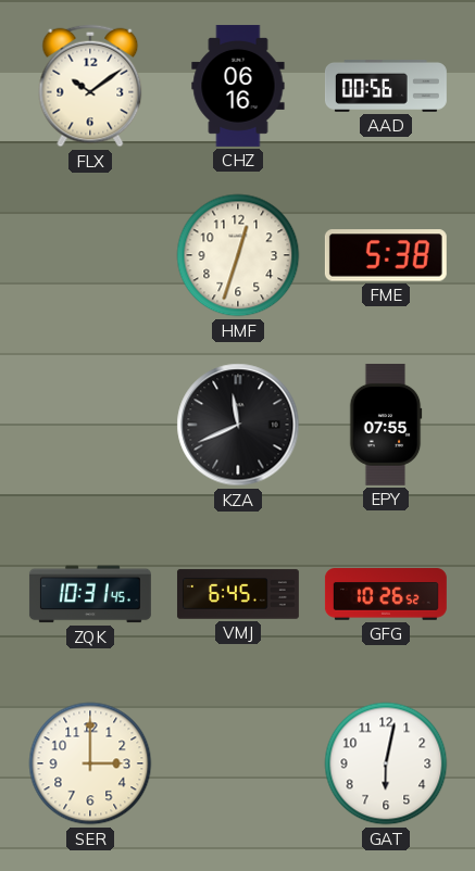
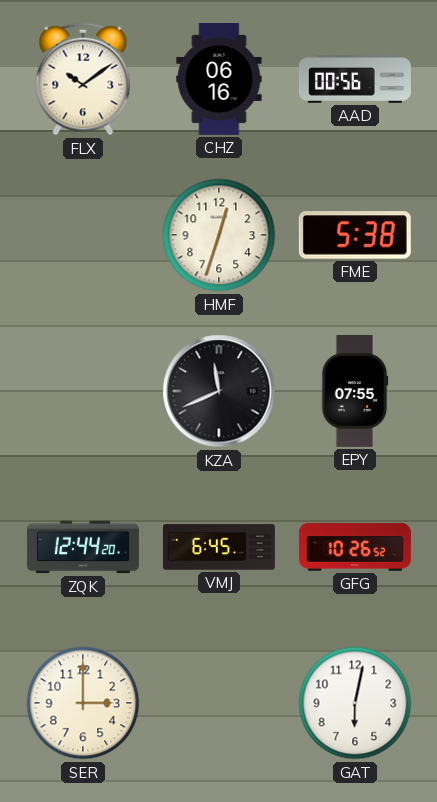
ZQK: 10:31 -> 12:44
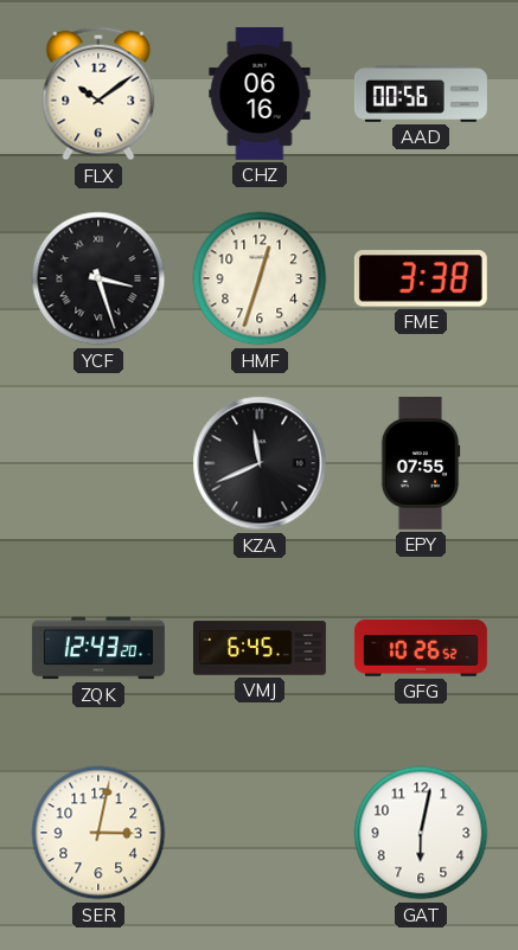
YCF: none -> 3:27
FME: 5:38 -> 3:38
ZQK: 12:44 -> 12:43
SER: 3:00 -> 3:02
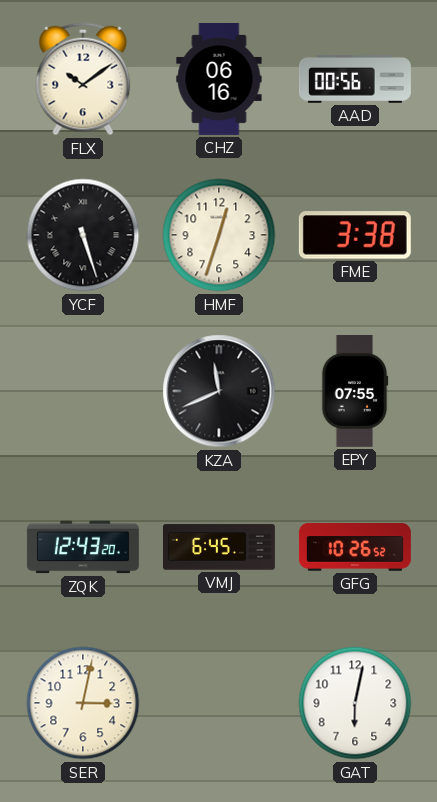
YCF: 3:27 -> 5:27
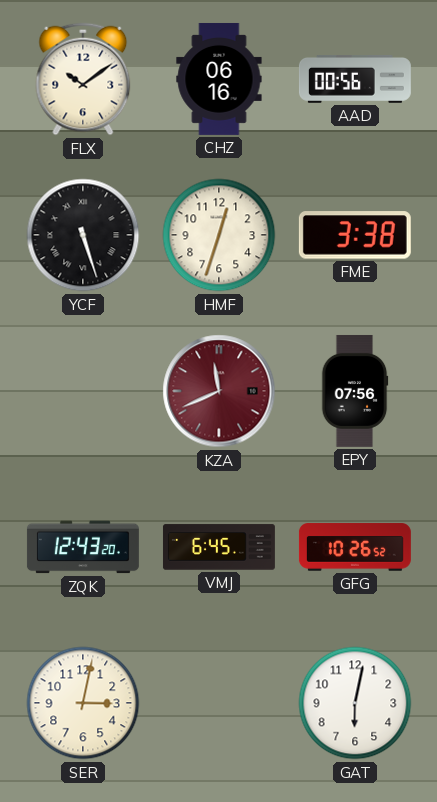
KZA dial: black -> burgundy
EPY: 07:55 -> 07:56
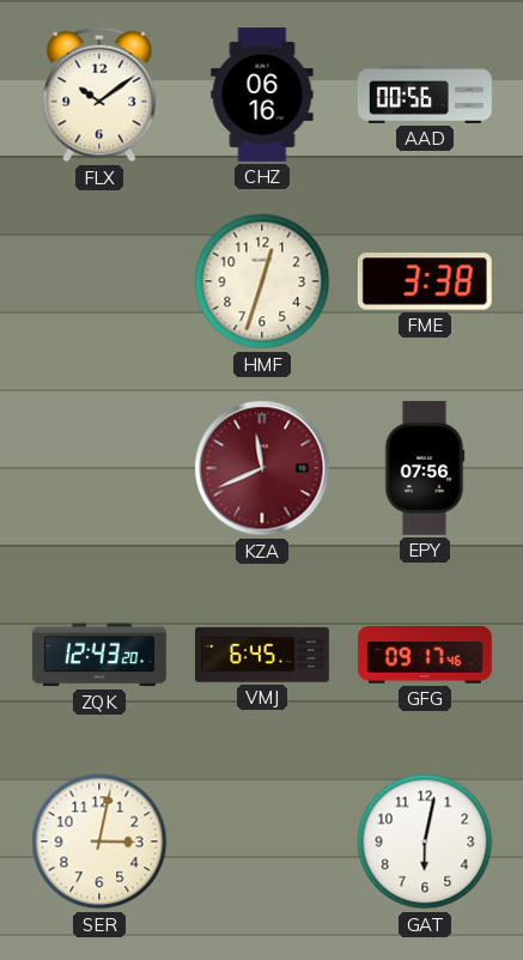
YCF: 5:27 -> none
GFG: 10:26 -> 09:17
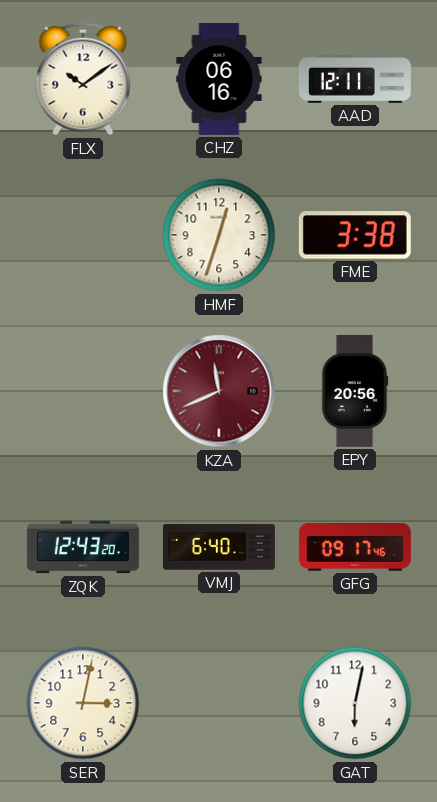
AAD: 00:56 -> 12:11
EPY: 07:56 -> 20:56
VMJ: 6:45 -> 6:40
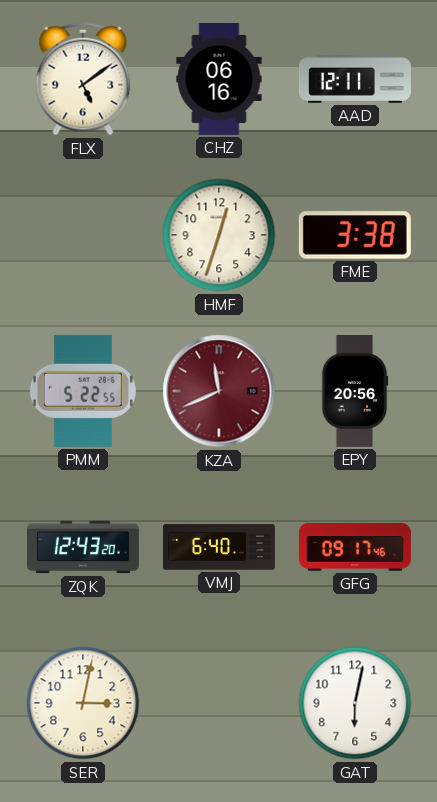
FLX: 10:09 -> 5:09
PMM: none -> 5:22
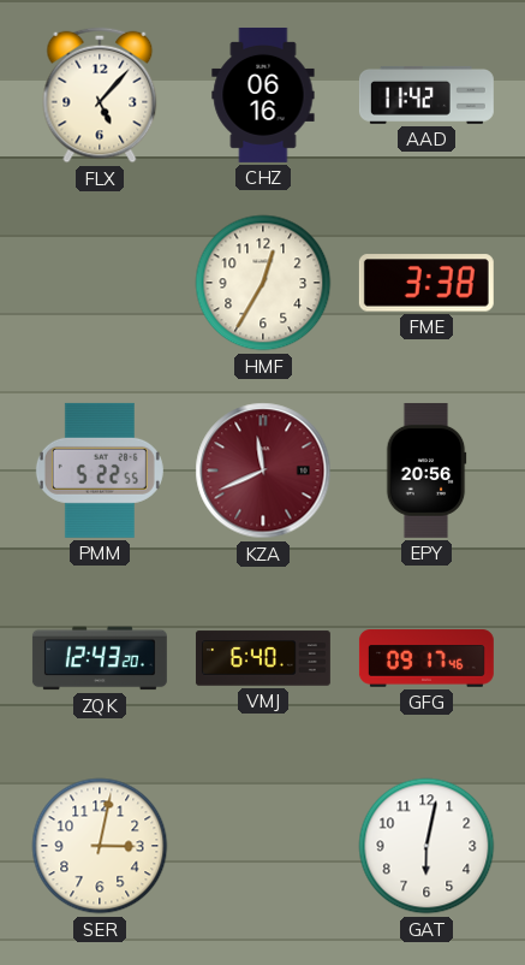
FLX: 5:09 -> 5:07
AAD: 12:11 -> 11:42
HMF: 12:33 -> 12:35
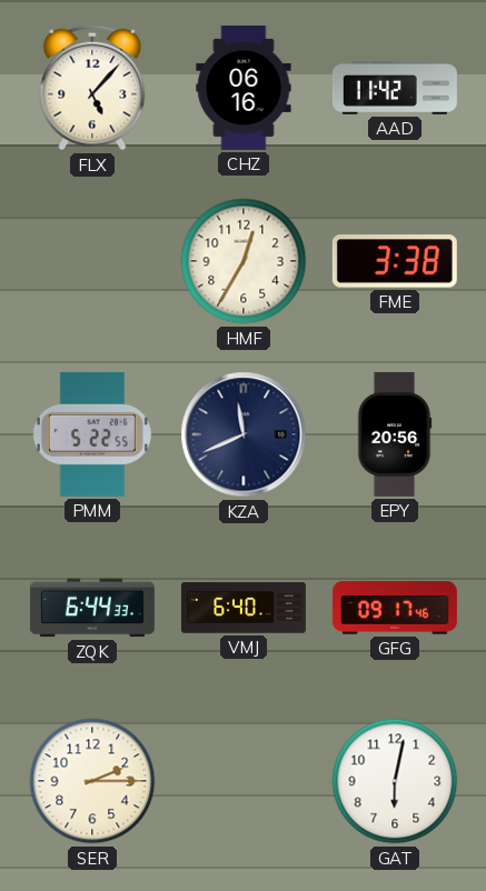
KZA dial: burgundy -> navy
ZQK: 12:43 -> 6:44
SER: 3:02 -> 2:15
